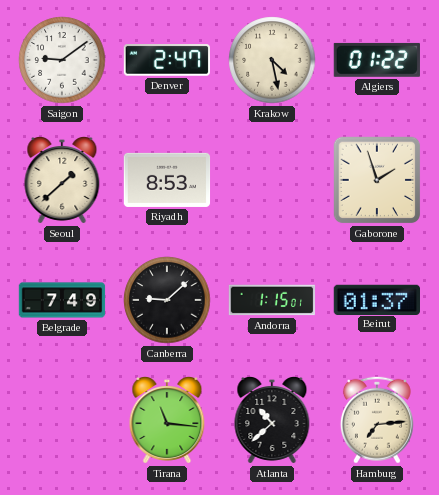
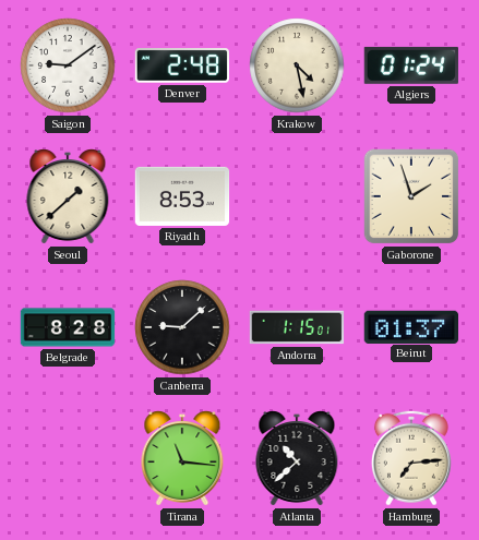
Denver: 2:47 -> 2:48
Algiers: 01:22 -> 01:24
Belgrade: 7:49 -> 8:28
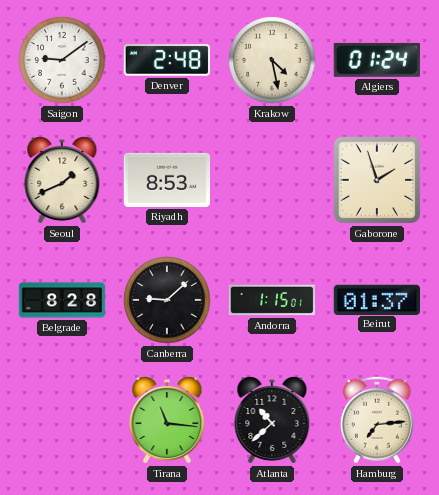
Seoul: 1:38 -> 1:41
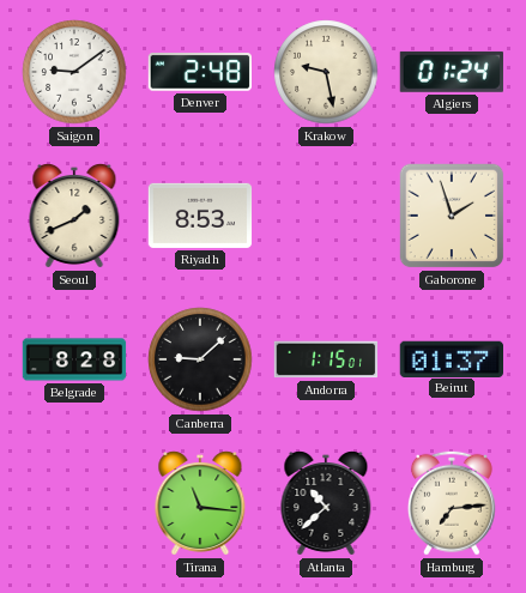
Krakow: 4:28 -> 9:28
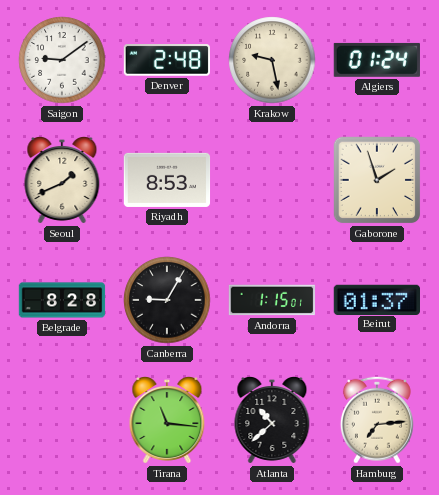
Canberra: 9:08 -> 9:05
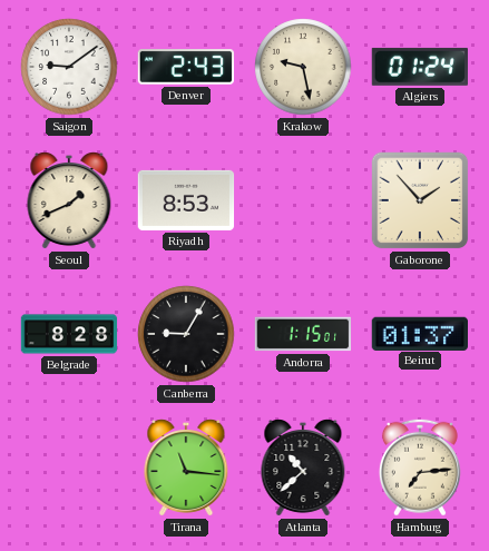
Denver: 2:48 -> 2:43
Gaborone: 1:57 -> 1:53
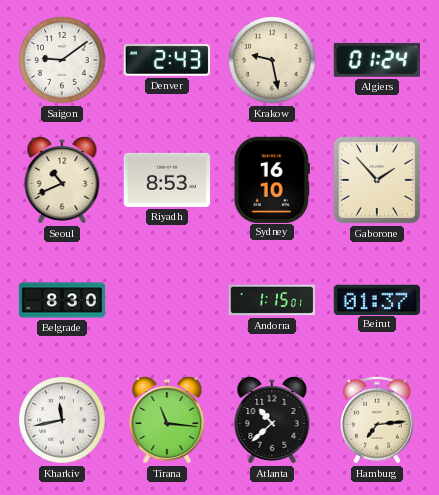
Seoul: 1:41 -> 10:41
Sydney: none -> 16:10
Belgrade: 8:28 -> 8:30
Canberra: 9:05 -> none
Kharkiv: none -> 11:43
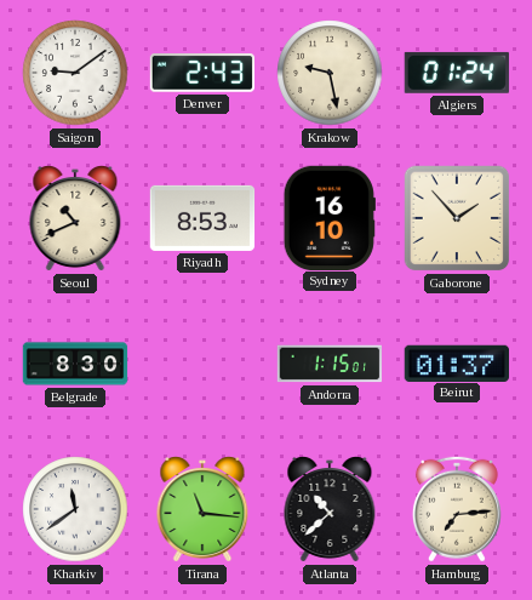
Kharkiv: 11:43 -> 11:39
